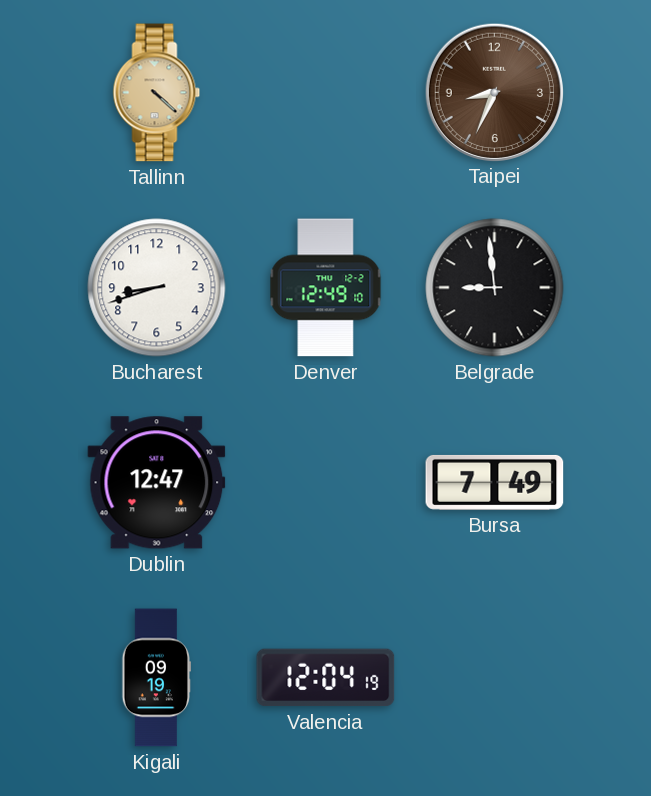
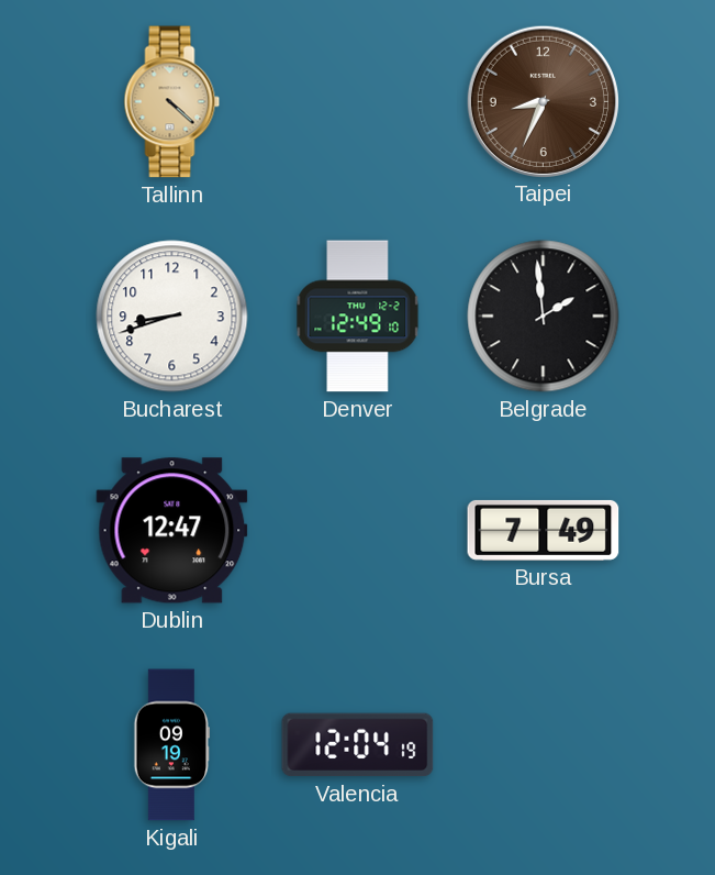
Belgrade: 8:59 -> 1:59
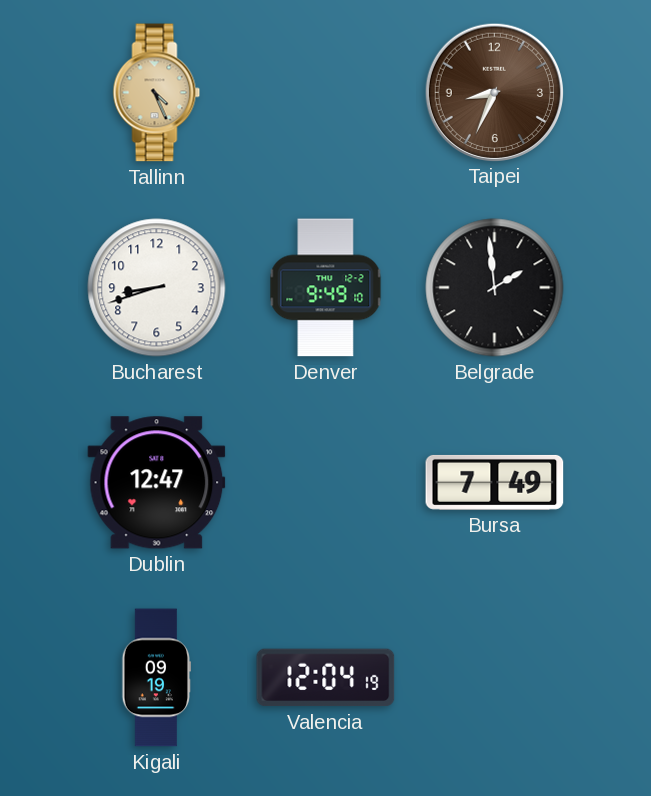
Tallinn: 4:22 -> 4:26
Denver: 12:49 -> 9:49
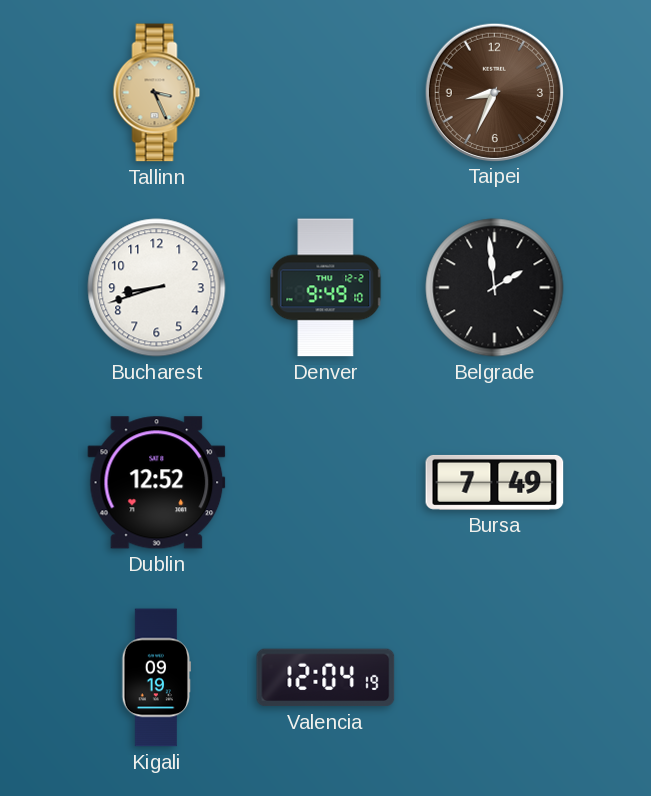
Tallinn: 4:26 -> 3:26
Dublin: 12:47 -> 12:52
